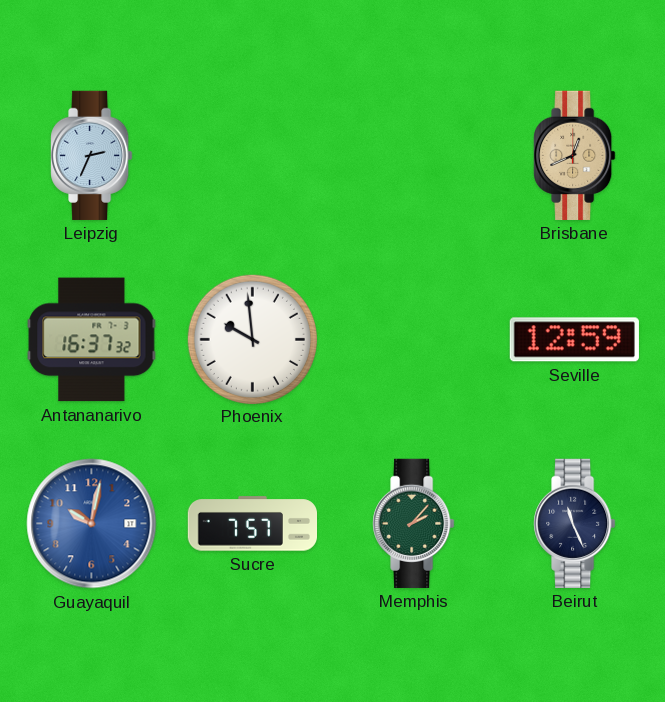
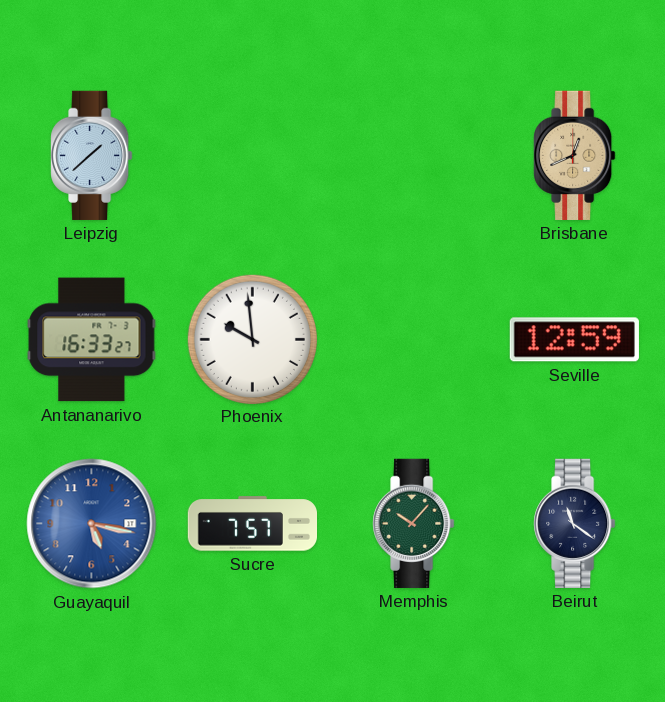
Leipzig: 2:34 -> 1:38
Antananarivo: 16:37 -> 16:33
Guayaquil: 10:02 -> 5:17
Memphis: 2:07 -> 10:07
Beirut: 11:26 -> 11:21
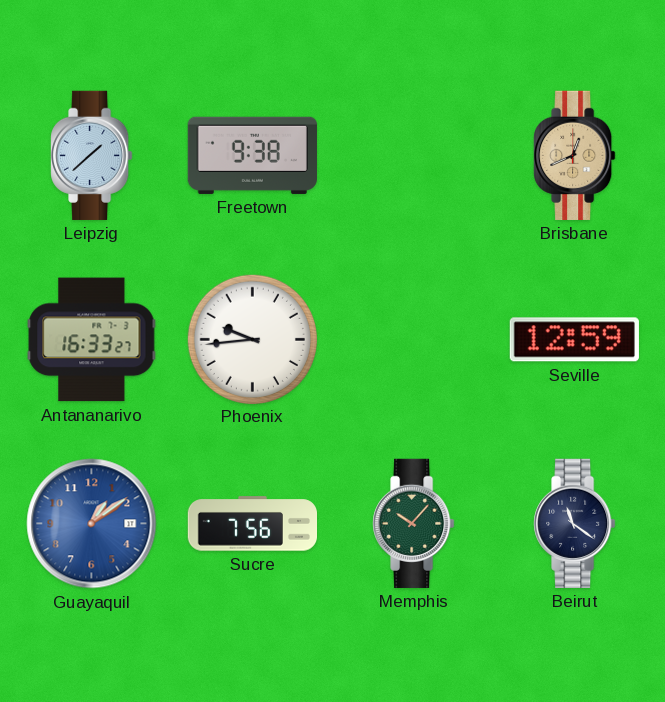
Freetown: none -> 9:38
Phoenix: 9:59 -> 9:44
Guayaquil: 5:17 -> 1:09
Sucre: 7:57 -> 7:56
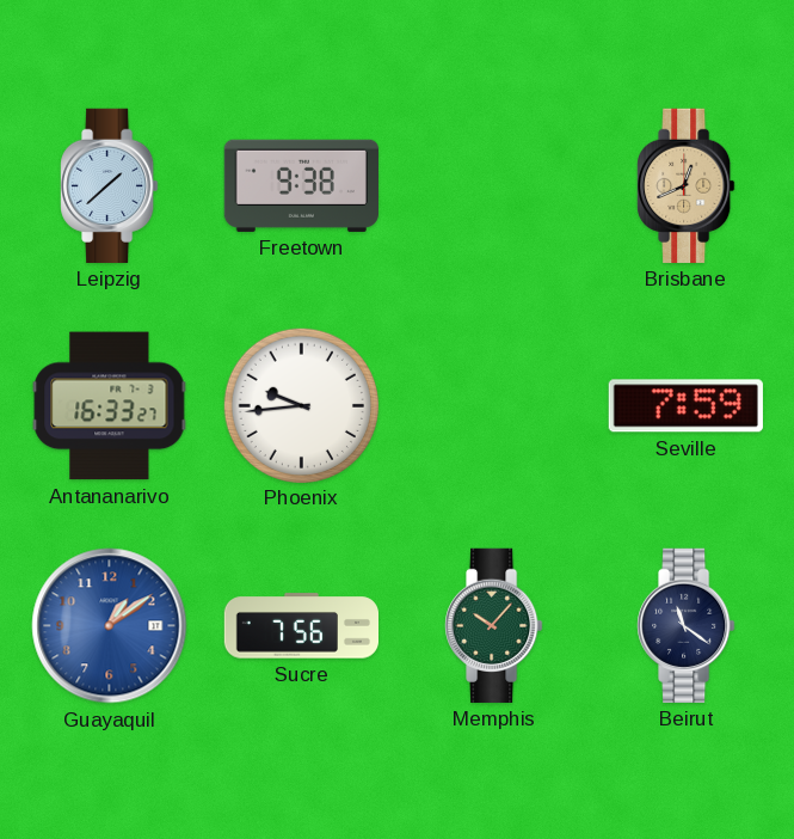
Seville: 12:59 -> 7:59
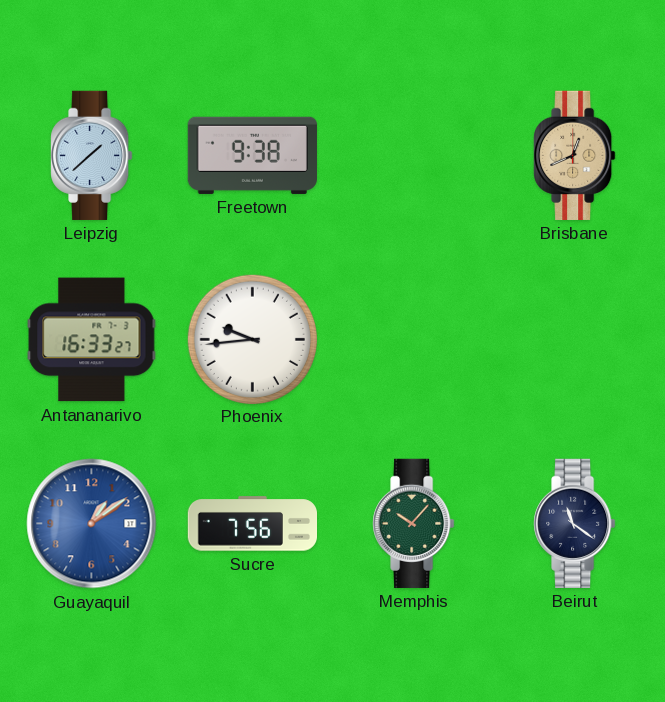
Seville: 7:59 -> none
